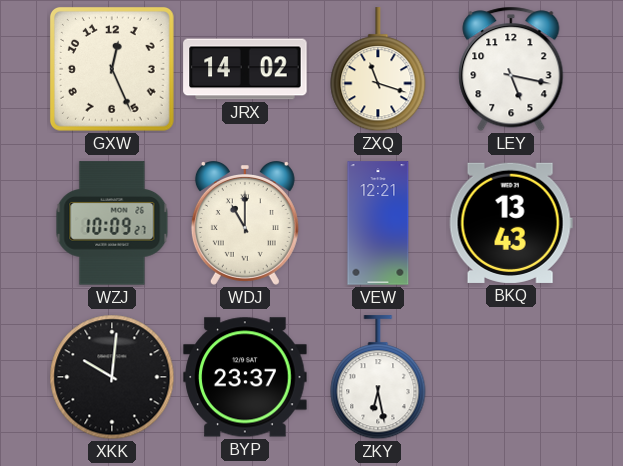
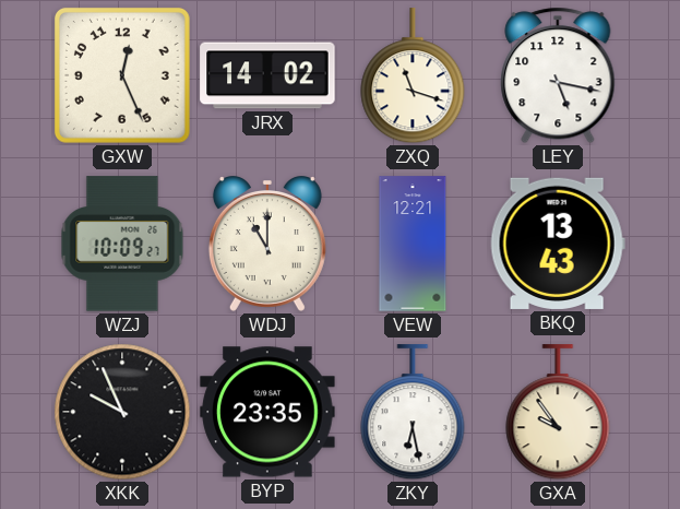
XKK: 10:01 -> 9:56
BYP: 23:37 -> 23:35
GXA: none -> 9:54
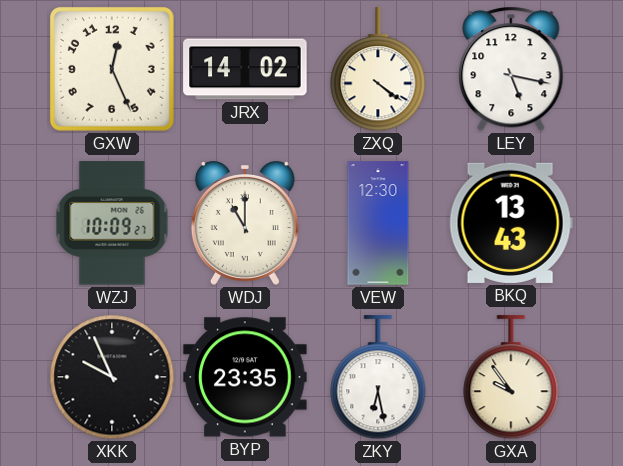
ZXQ: 11:18 -> 4:21
VEW: 12:21 -> 12:30
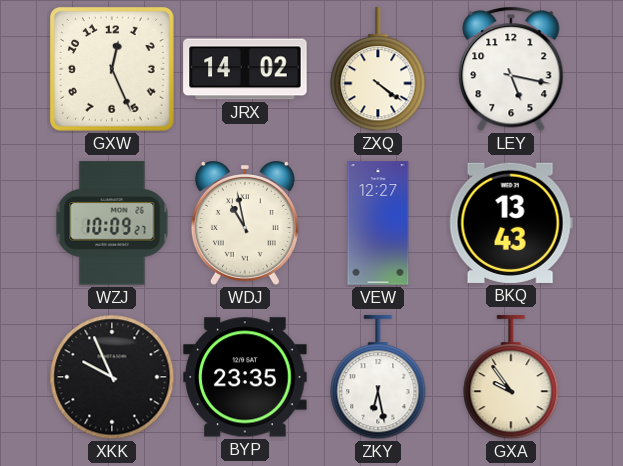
WDJ: 11:00 -> 10:58
VEW: 12:30 -> 12:27
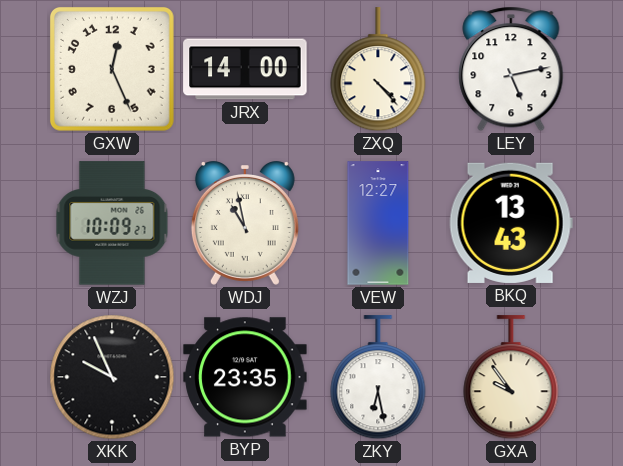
JRX: 14:02 -> 14:00
ZXQ: 4:21 -> 4:23
LEY: 5:17 -> 5:13
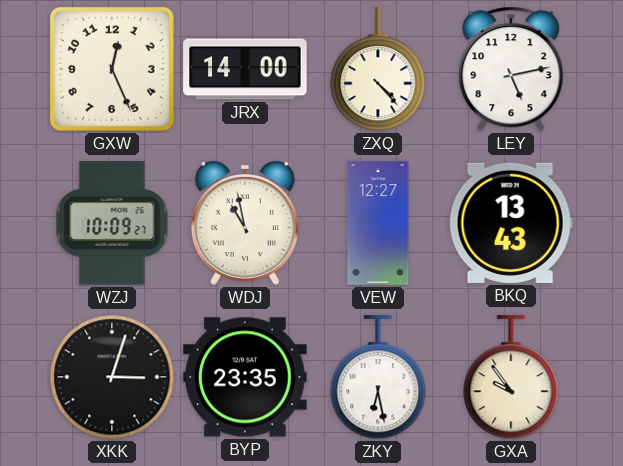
XKK: 9:56 -> 3:03
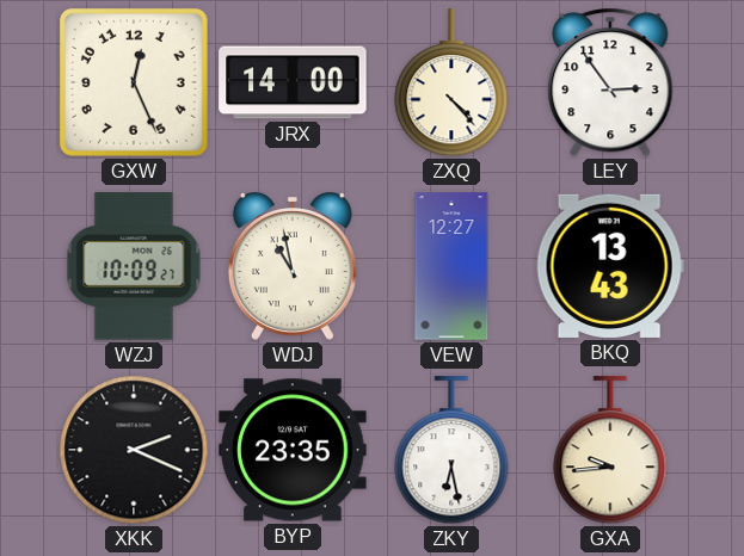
LEY: 5:13 -> 2:54
XKK: 3:03 -> 2:19
GXA: 9:54 -> 9:44
